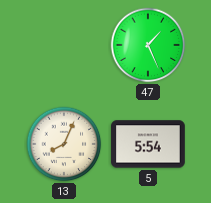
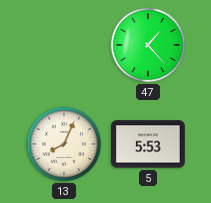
47: 1:26 -> 1:23
5: 5:54 -> 5:53
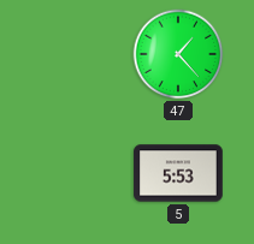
13: 8:04 -> none
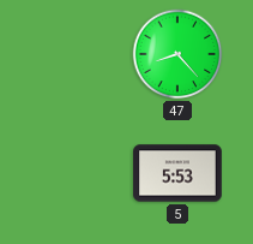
47: 1:23 -> 8:23
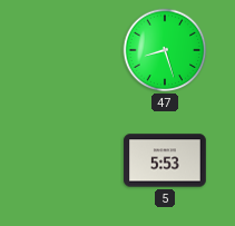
47: 8:23 -> 8:27
